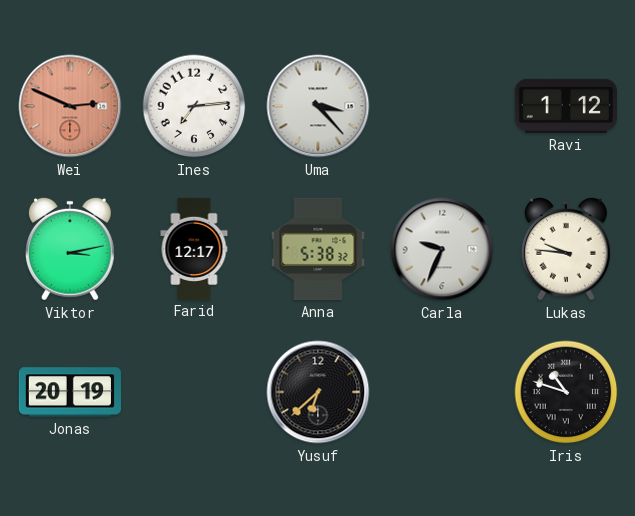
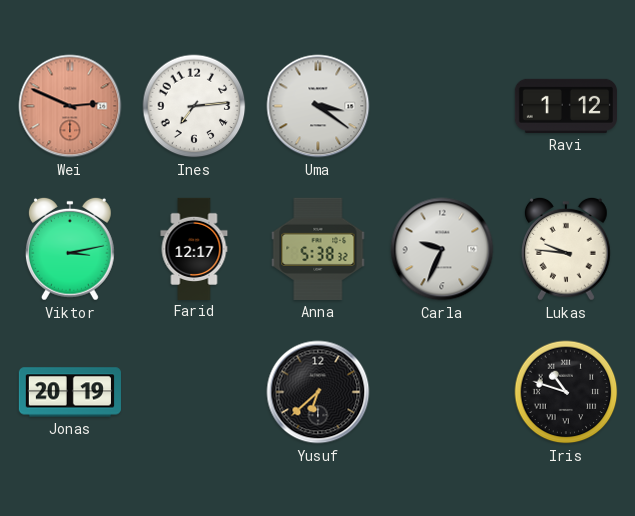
Uma: 3:23 -> 3:21
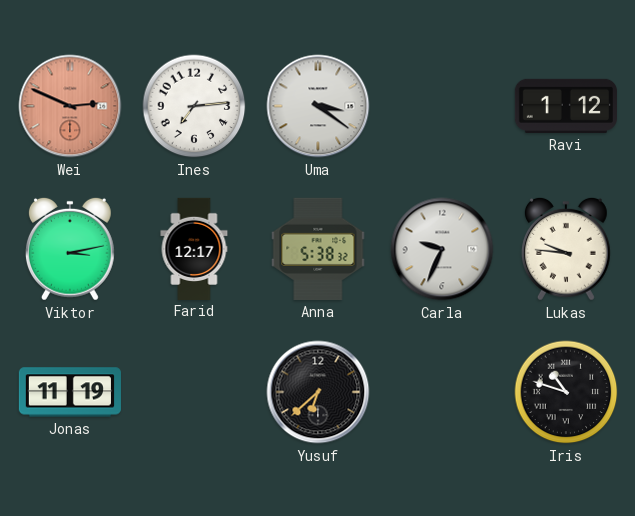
Jonas: 20:19 -> 11:19
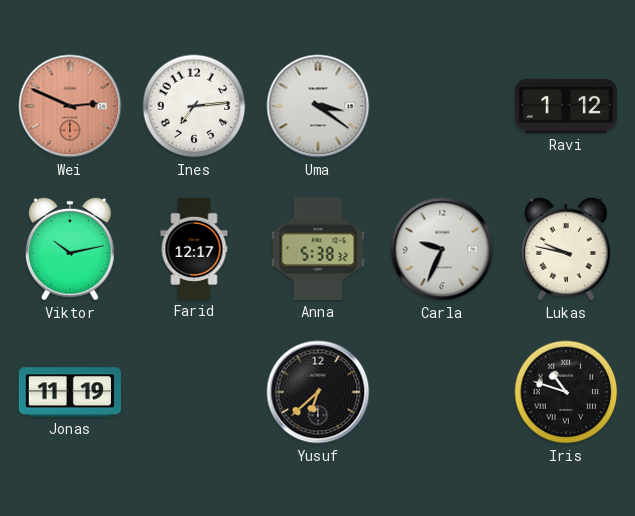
Viktor: 3:13 -> 10:13
Lukas: 9:46 -> 9:47
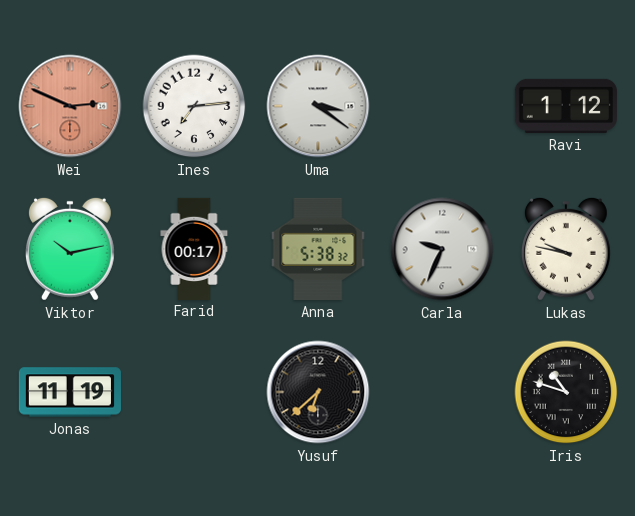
Farid: 12:17 -> 00:17
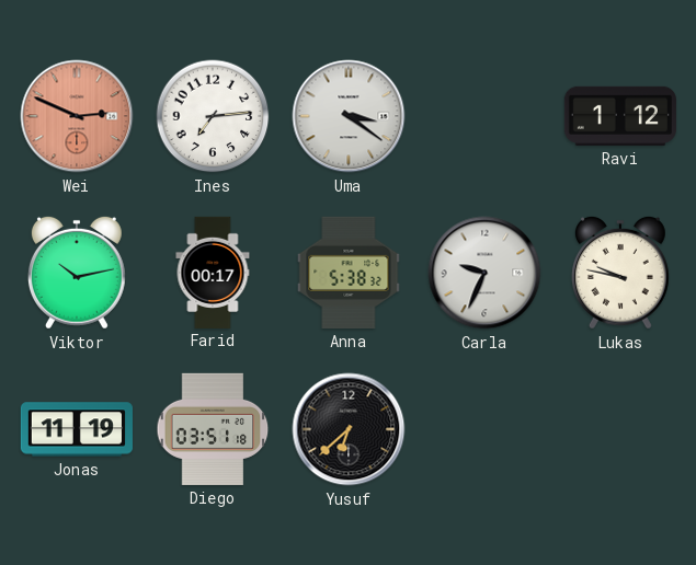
Diego: none -> 03:51
Iris: 10:48 -> none
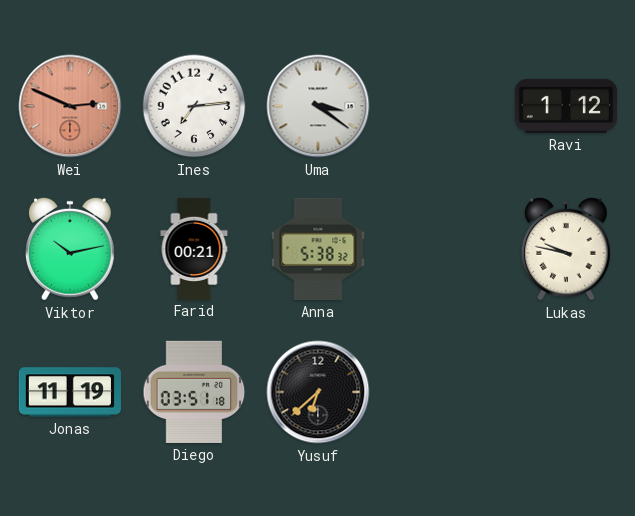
Farid: 00:17 -> 00:21
Carla: 9:34 -> none
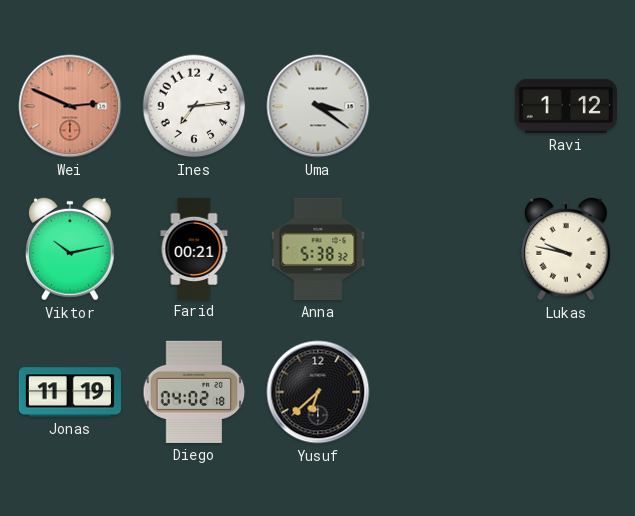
Diego: 03:51 -> 04:02
